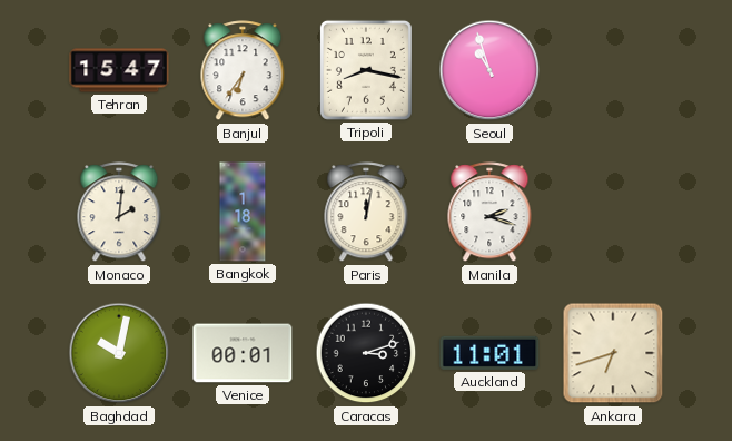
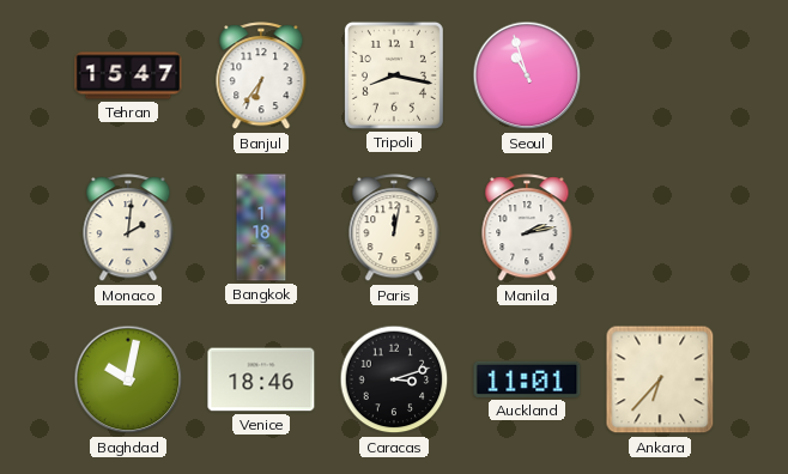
Manila: 2:18 -> 2:13
Venice: 00:01 -> 18:46
Ankara: 6:42 -> 6:37
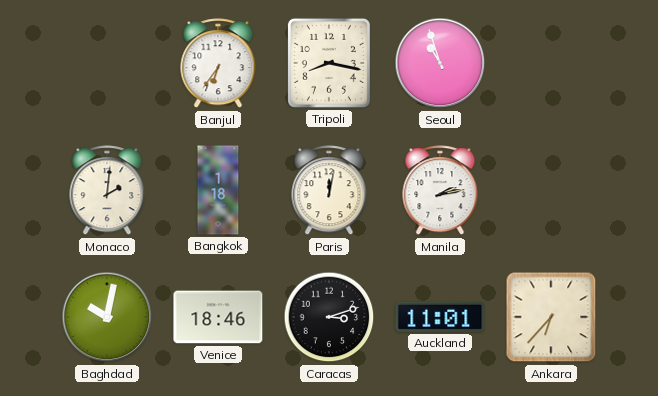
Tehran: 15:47 -> none
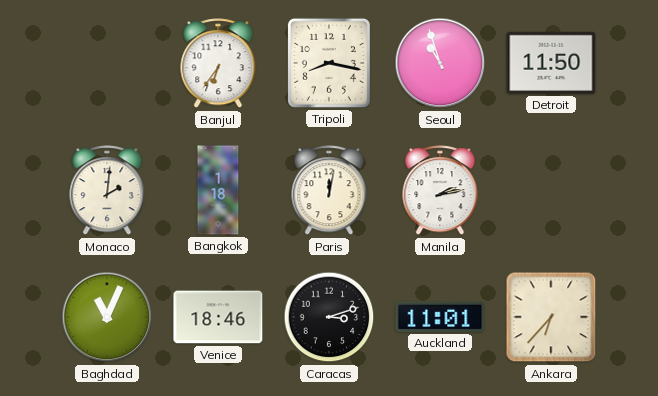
Detroit: none -> 11:50
Baghdad: 10:02 -> 11:04
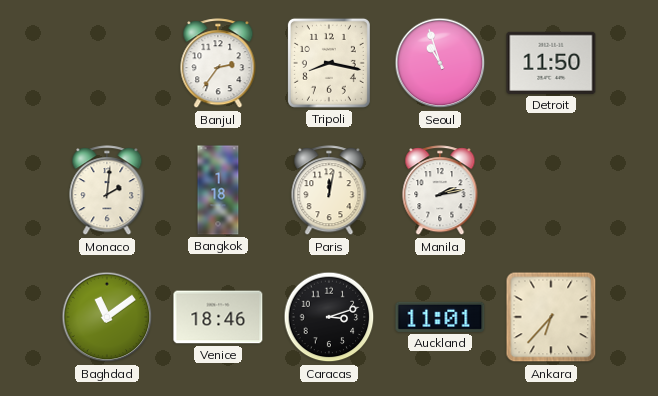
Banjul: 6:36 -> 2:36
Baghdad: 11:04 -> 11:09
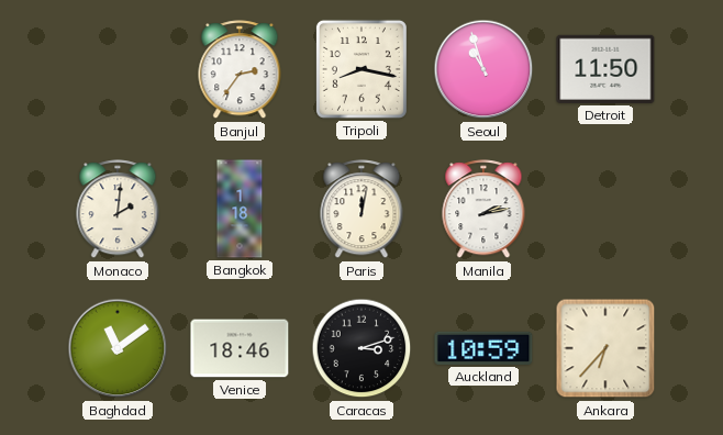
Auckland: 11:01 -> 10:59
